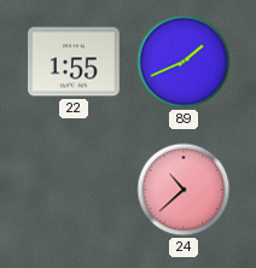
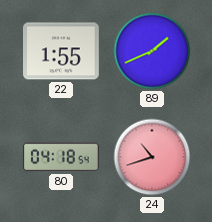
80: none -> 04:18
24: 10:38 -> 10:42
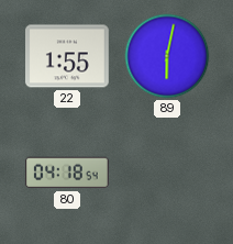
89: 1:41 -> 6:02
24: 10:42 -> none
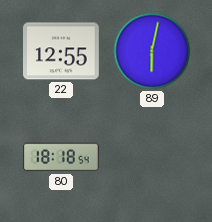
22: 1:55 -> 12:55
80: 04:18 -> 18:18
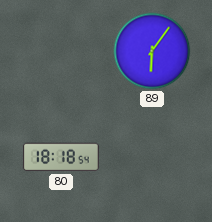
22: 12:55 -> none
89: 6:02 -> 6:06
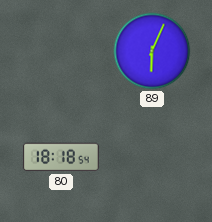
89: 6:06 -> 6:04
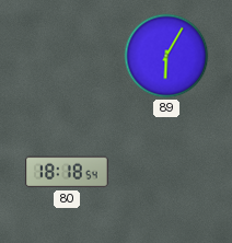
89: 6:04 -> 6:05
